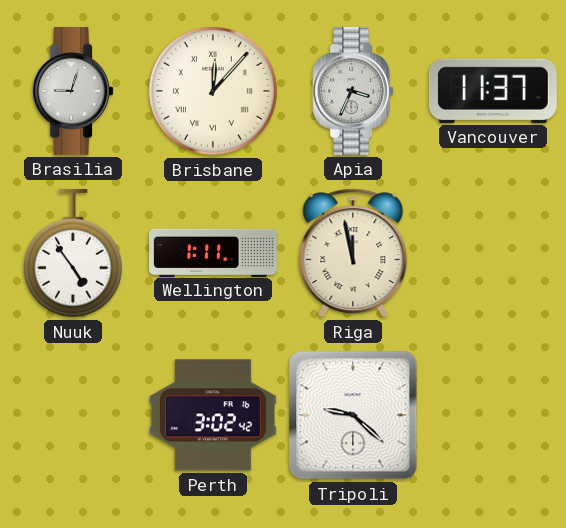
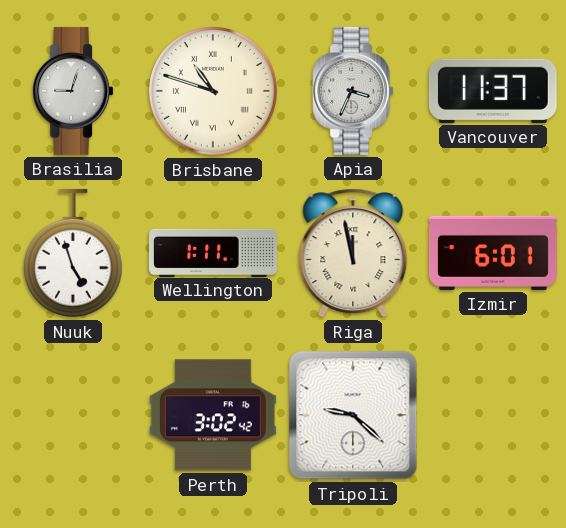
Brisbane: 12:07 -> 10:48
Nuuk: 4:54 -> 4:57
Izmir: none -> 6:01
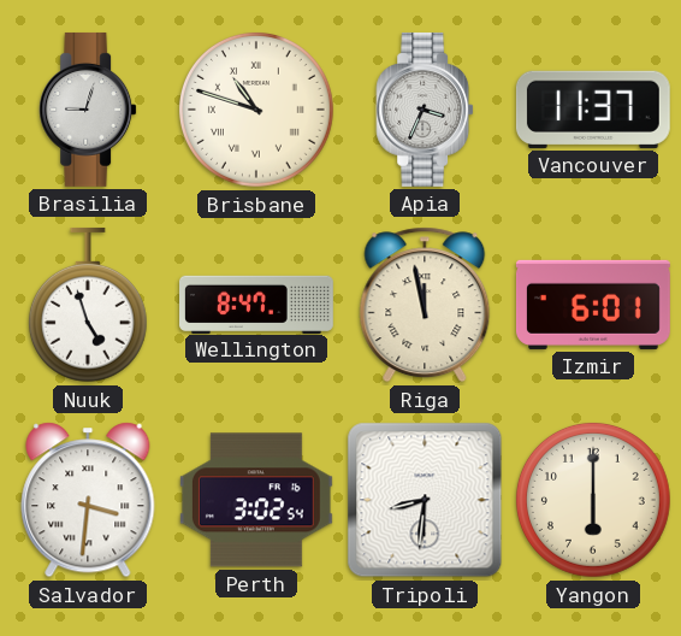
Wellington: 1:11 -> 8:47
Salvador: none -> 3:31
Perth: 3:02:42 -> 3:02:54
Tripoli: 9:22 -> 8:31
Yangon: none -> 6:00
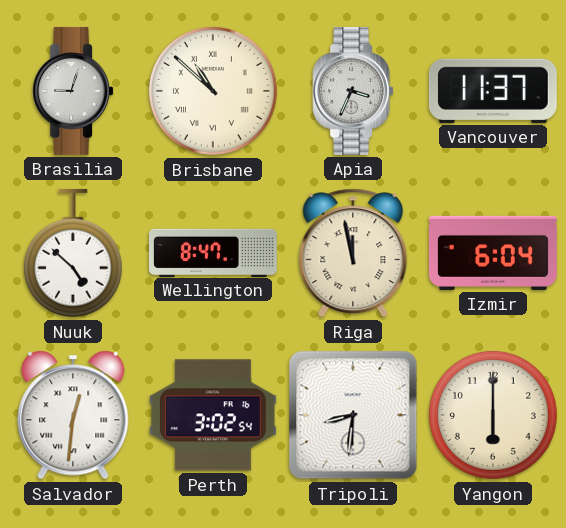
Brisbane: 10:48 -> 10:52
Nuuk: 4:57 -> 4:52
Izmir: 6:01 -> 6:04
Salvador: 3:31 -> 12:31
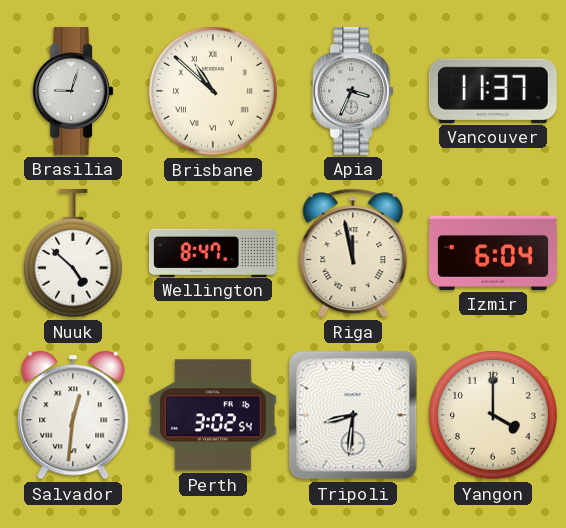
Yangon: 6:00 -> 4:00
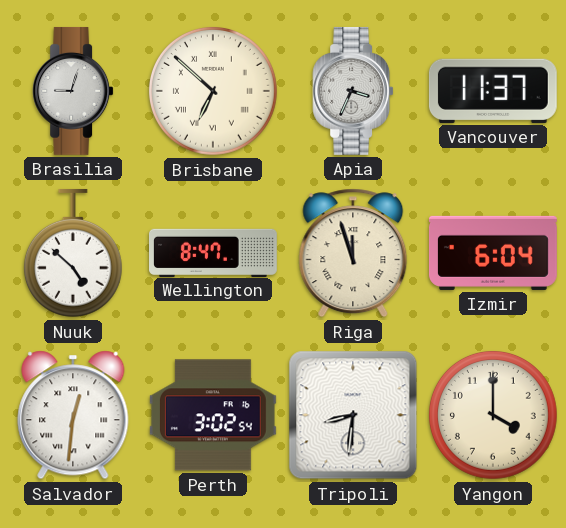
Brisbane: 10:52 -> 6:52
Riga: 11:58 -> 11:57
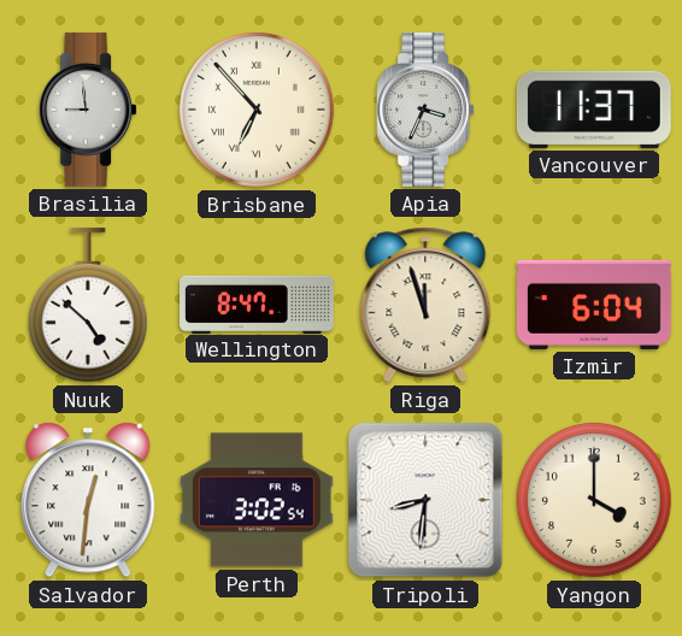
Brasilia: 9:03 -> 8:59
Brisbane: 6:52 -> 6:53
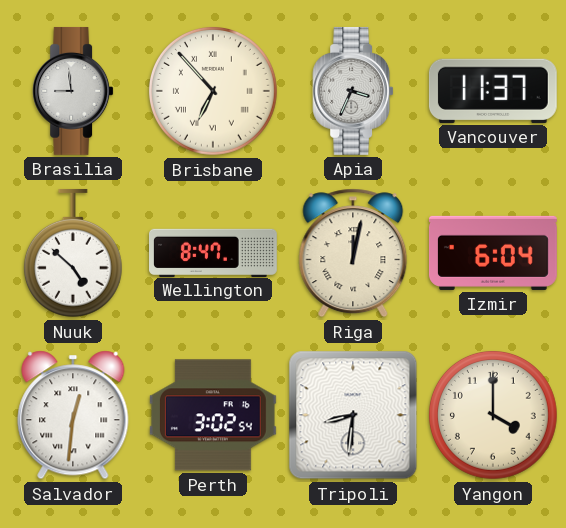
Riga: 11:57 -> 12:02
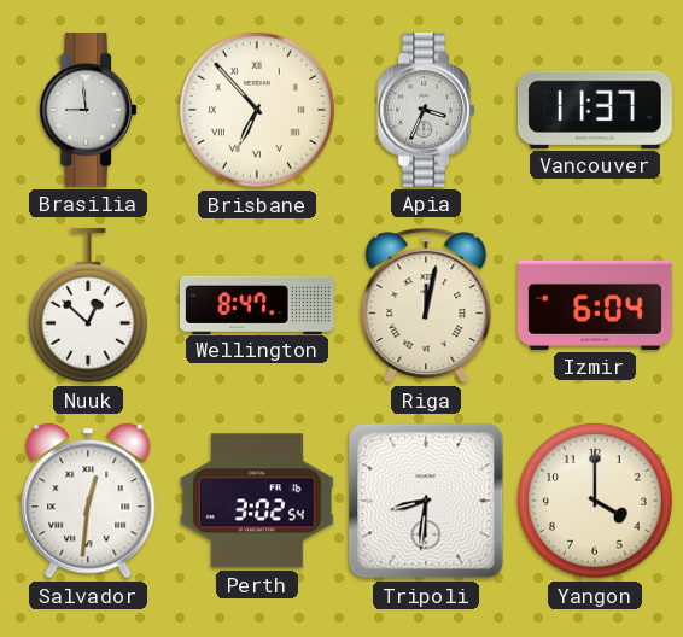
Nuuk: 4:52 -> 12:52
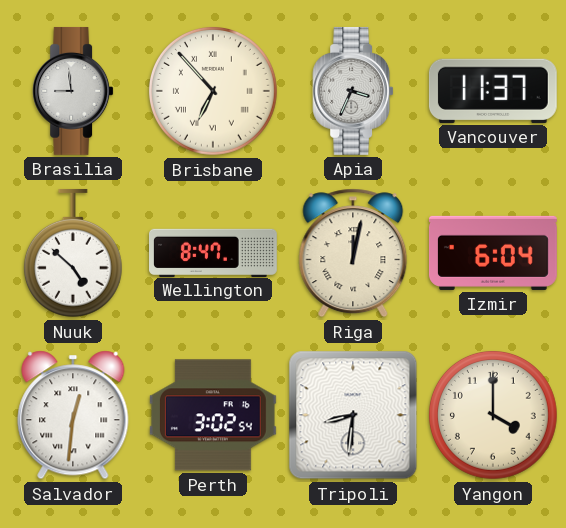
Nuuk: 12:52 -> 4:52
